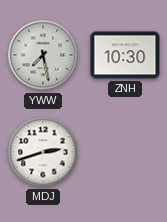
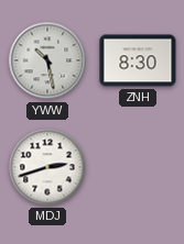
YWW: 7:28 -> 10:28
ZNH: 10:30 -> 8:30
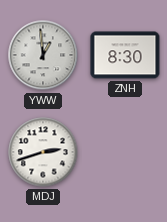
YWW: 10:28 -> 12:59
